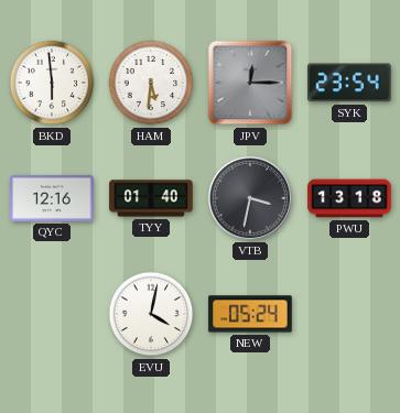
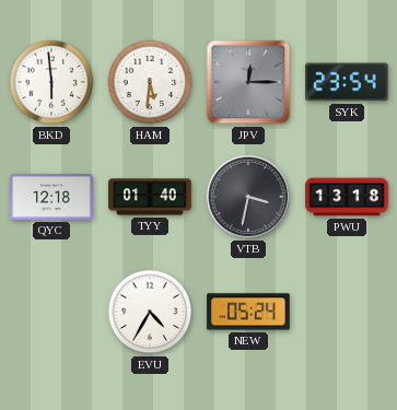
QYC: 12:16 -> 12:18
EVU: 4:02 -> 4:35
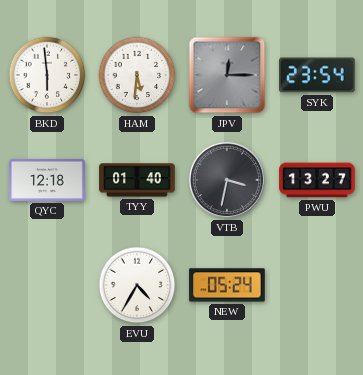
PWU: 13:18 -> 13:27
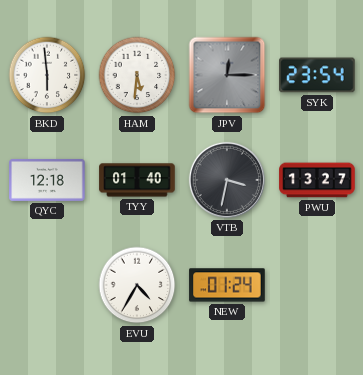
NEW: 05:24 -> 01:24
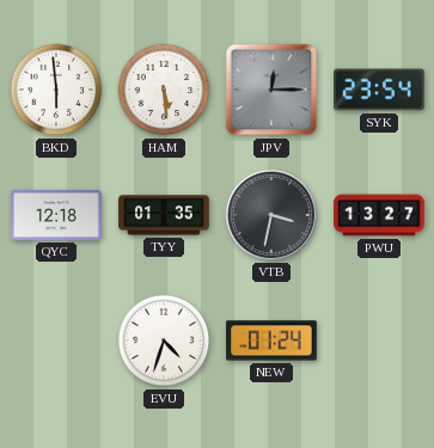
HAM: 5:31 -> 5:29
TYY: 01:40 -> 01:35
EVU: 4:35 -> 4:33
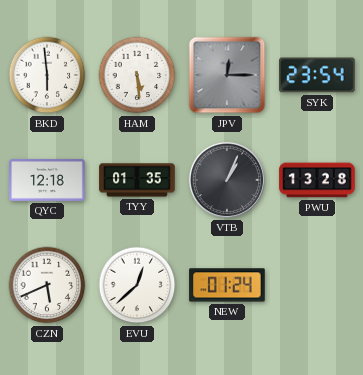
VTB: 3:32 -> 1:04
PWU: 13:27 -> 13:28
CZN: none -> 5:41
EVU: 4:33 -> 12:38
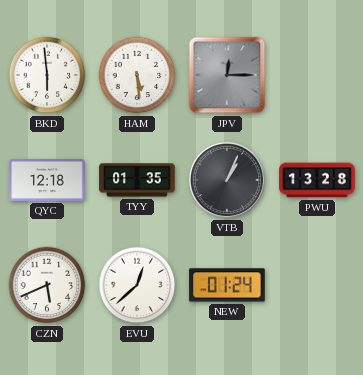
SYK: 23:54 -> none
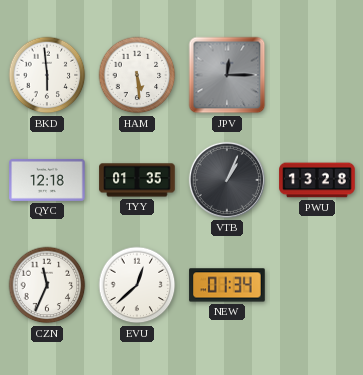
CZN: 5:41 -> 11:34
NEW: 01:24 -> 01:34
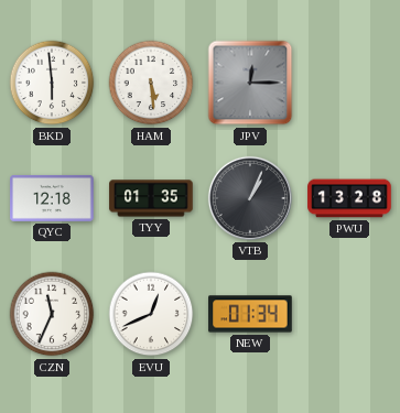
EVU: 12:38 -> 12:41
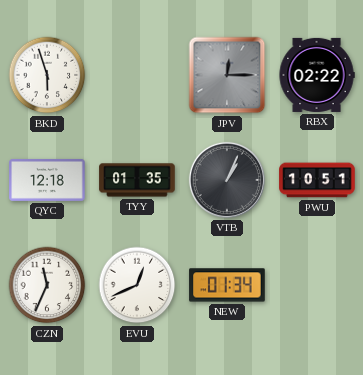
BKD: 5:59 -> 5:57
HAM: 5:29 -> none
RBX: none -> 02:22
PWU: 13:28 -> 10:51
